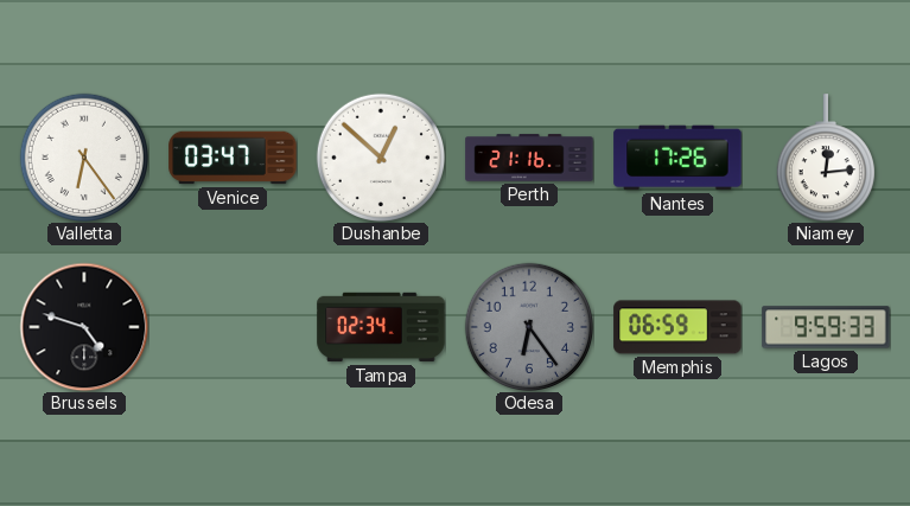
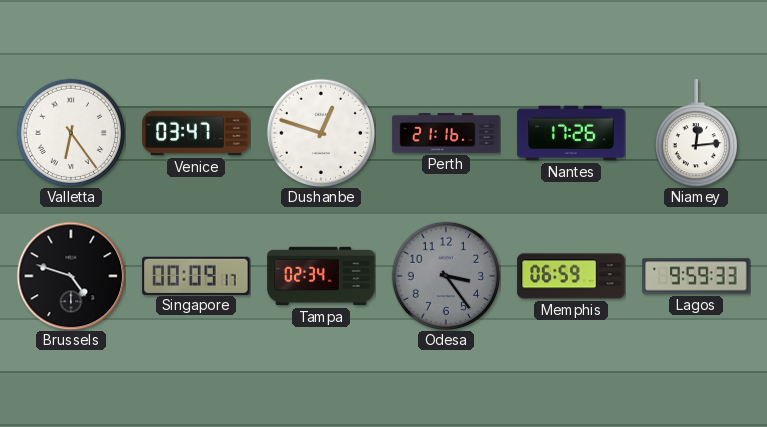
Dushanbe: 12:52 -> 12:48
Singapore: none -> 00:09
Odesa: 6:24 -> 3:24
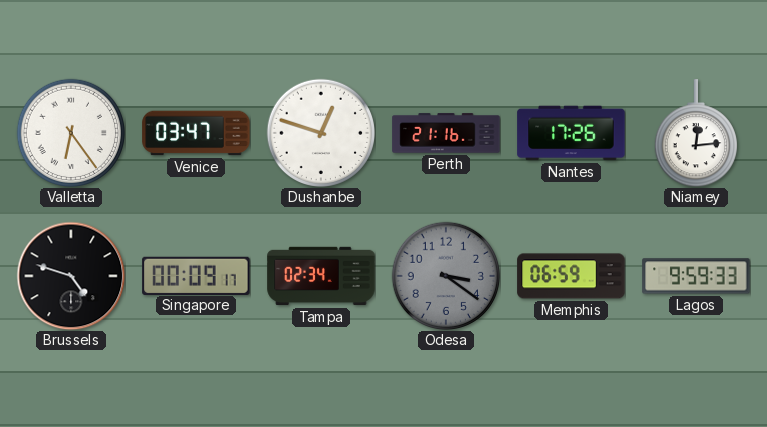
Odesa: 3:24 -> 3:21
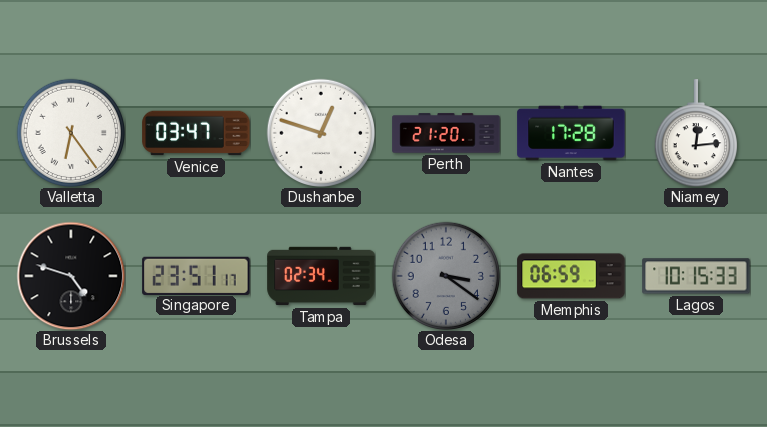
Perth: 21:16 -> 21:20
Nantes: 17:26 -> 17:28
Singapore: 00:09 -> 23:51
Lagos: 9:59 -> 10:15
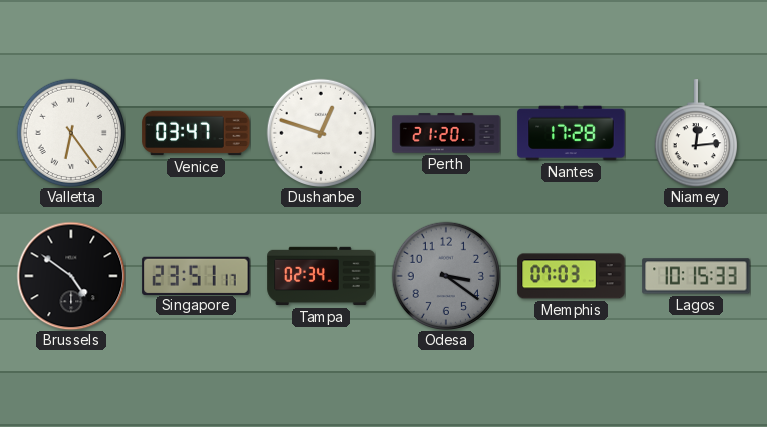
Brussels: 4:48 -> 4:51
Memphis: 06:59 -> 07:03
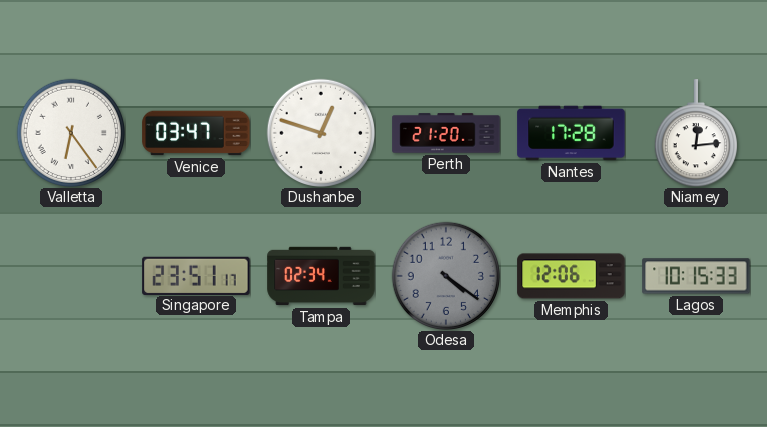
Brussels: 4:51 -> none
Odesa: 3:21 -> 4:21
Memphis: 07:03 -> 12:06
